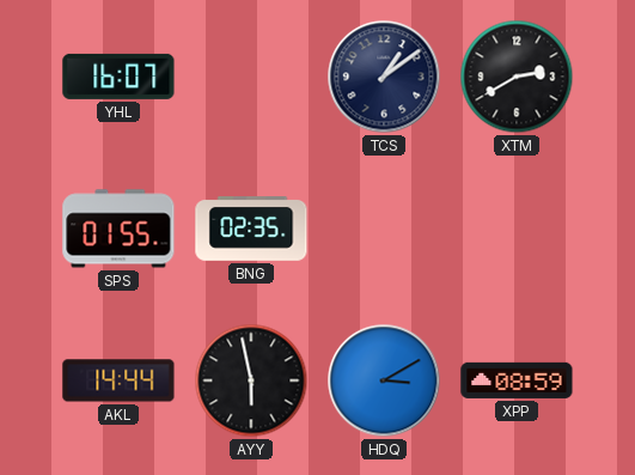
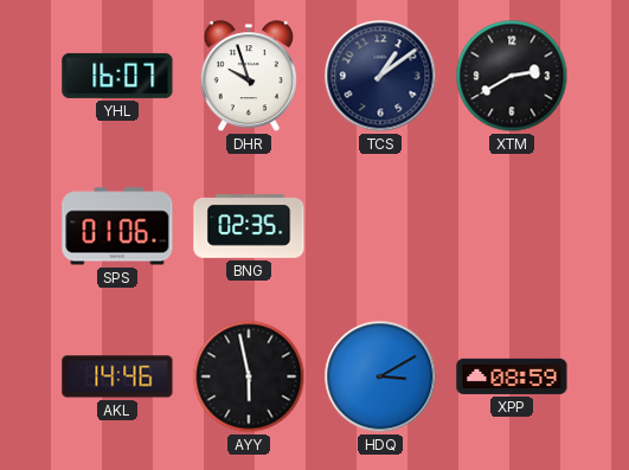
DHR: none -> 9:57
SPS: 01:55 -> 01:06
AKL: 14:44 -> 14:46
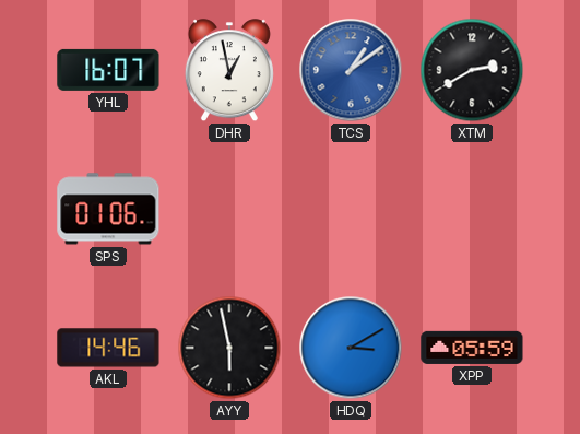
DHR: 9:57 -> 12:58
TCS dial: navy -> blue
BNG: 02:35 -> none
XPP: 08:59 -> 05:59
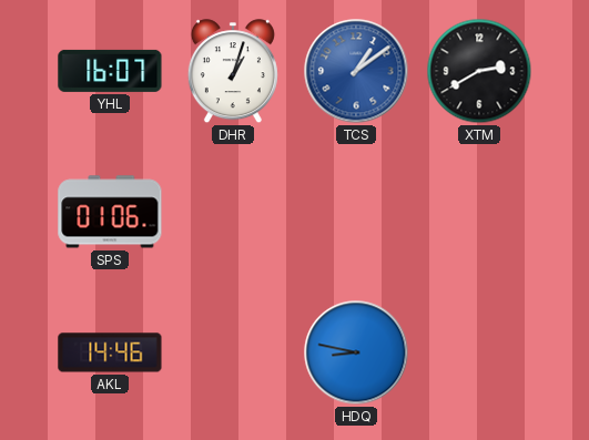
DHR: 12:58 -> 1:03
AYY: 5:58 -> none
HDQ: 3:10 -> 8:47
XPP: 05:59 -> none
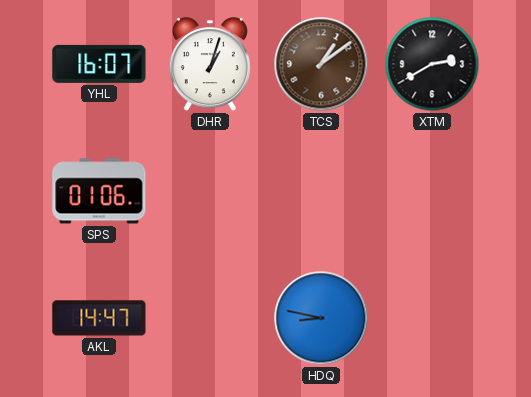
TCS dial: blue -> brown
AKL: 14:46 -> 14:47
